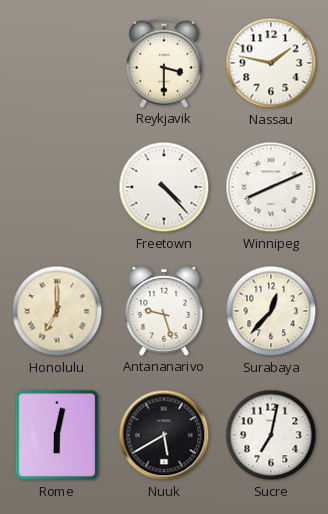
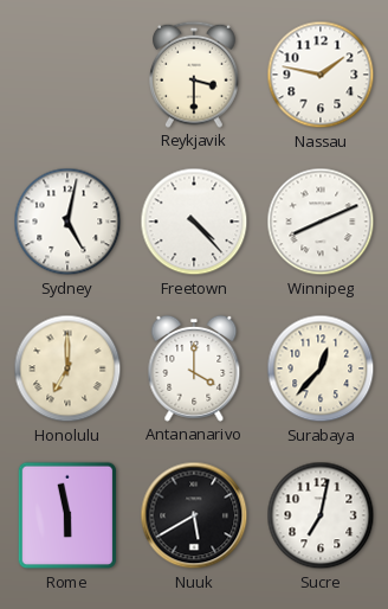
Sydney: none -> 5:02
Antananarivo: 9:27 -> 4:00
Rome: 6:02 -> 5:58
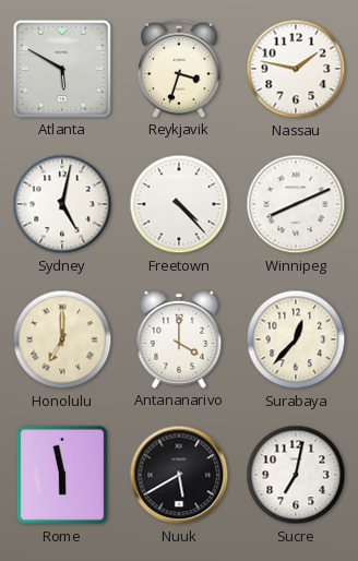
Atlanta: none -> 5:50
Reykjavik: 3:30 -> 3:33
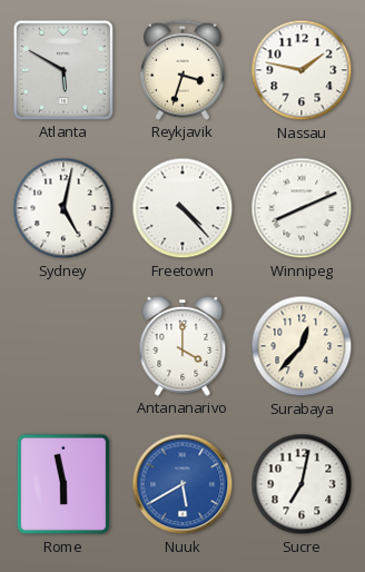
Honolulu: 7:00 -> none
Nuuk dial: black -> blue
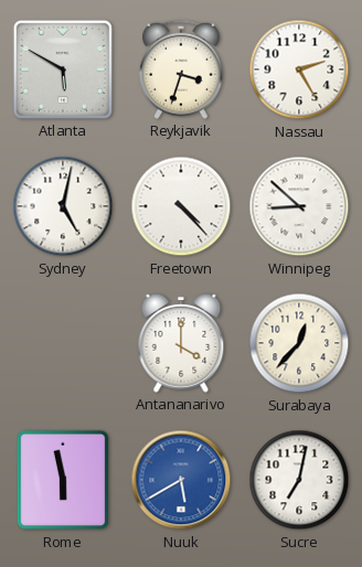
Nassau: 1:47 -> 2:25
Winnipeg: 8:11 -> 8:52
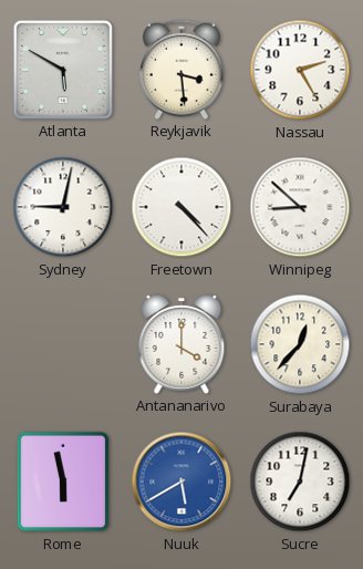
Reykjavik: 3:33 -> 3:29
Sydney: 5:02 -> 9:02
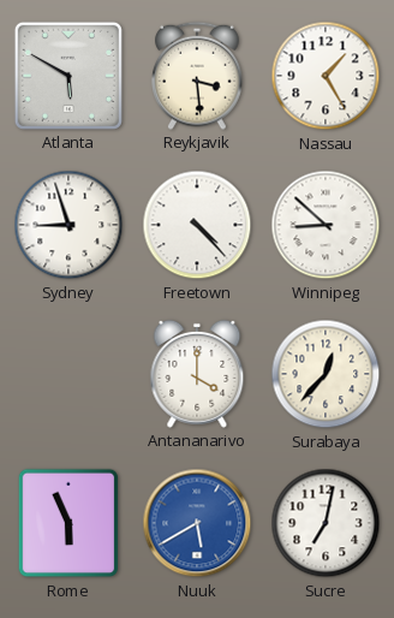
Nassau: 2:25 -> 1:25
Sydney: 9:02 -> 8:57
Rome: 5:58 -> 5:56
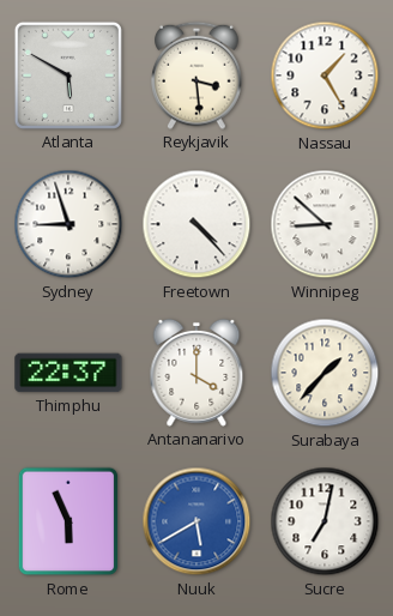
Thimphu: none -> 22:37
Surabaya: 12:37 -> 1:37
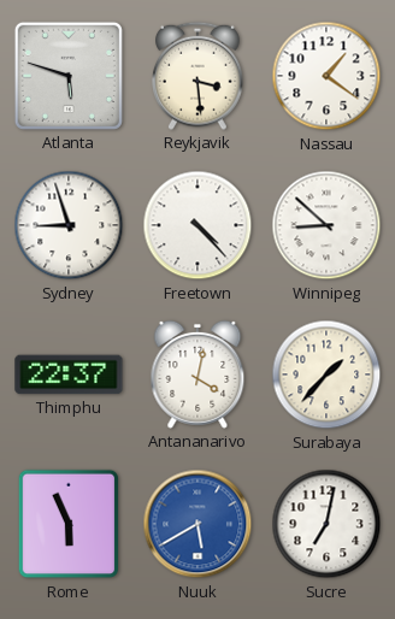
Atlanta: 5:50 -> 5:48
Nassau: 1:25 -> 1:21
Antananarivo: 4:00 -> 4:02
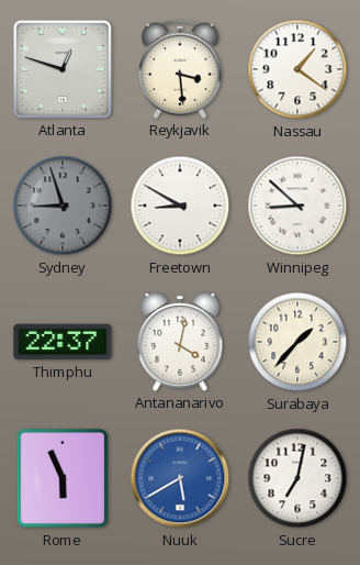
Atlanta: 5:48 -> 12:48
Sydney dial: white -> grey
Freetown: 4:23 -> 8:50
